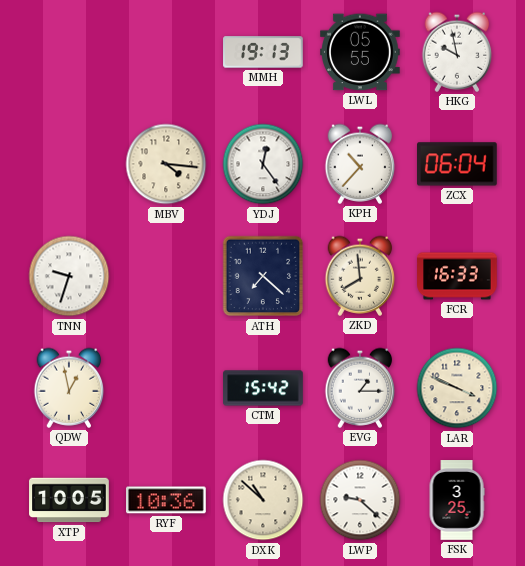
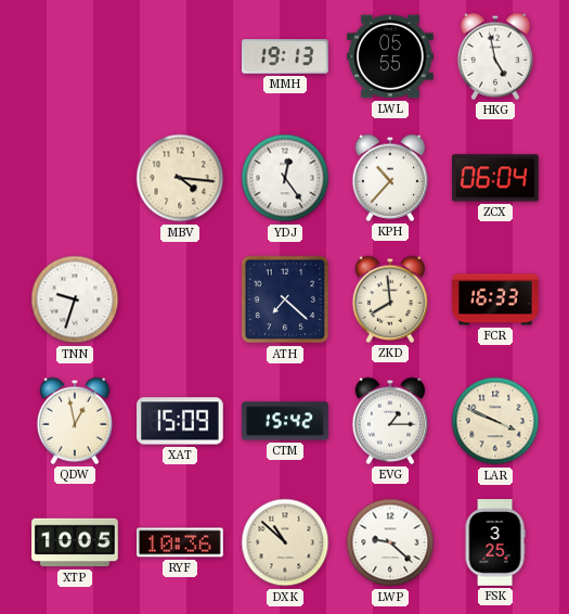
HKG: 9:58 -> 4:58
XAT: none -> 15:09
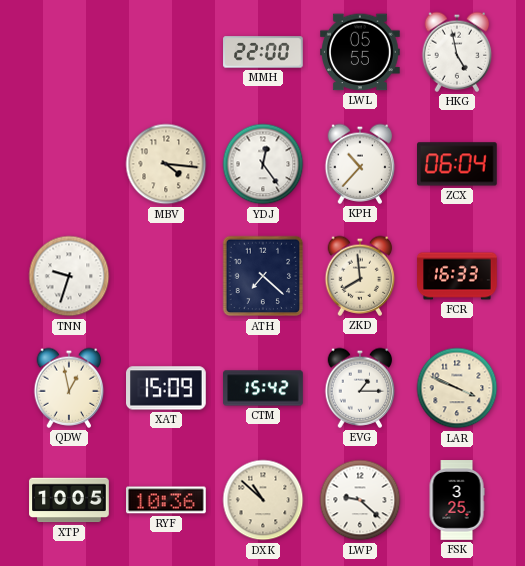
MMH: 19:13 -> 22:00
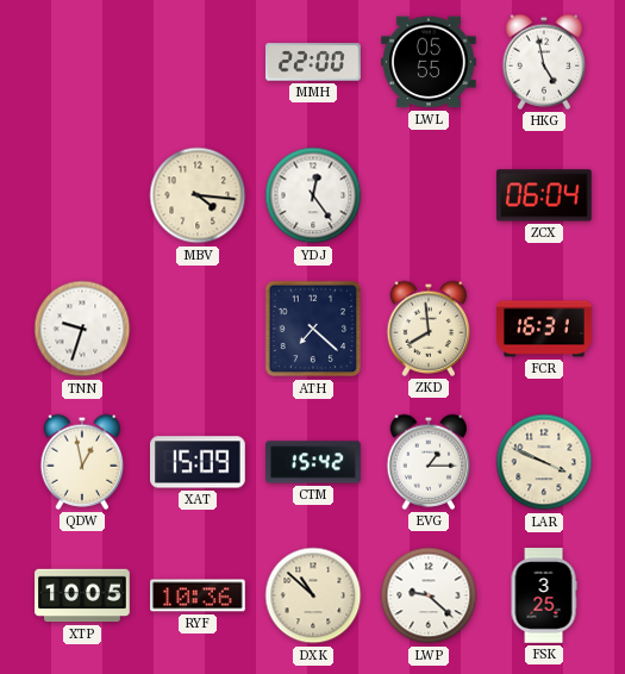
KPH: 10:37 -> none
FCR: 16:33 -> 16:31
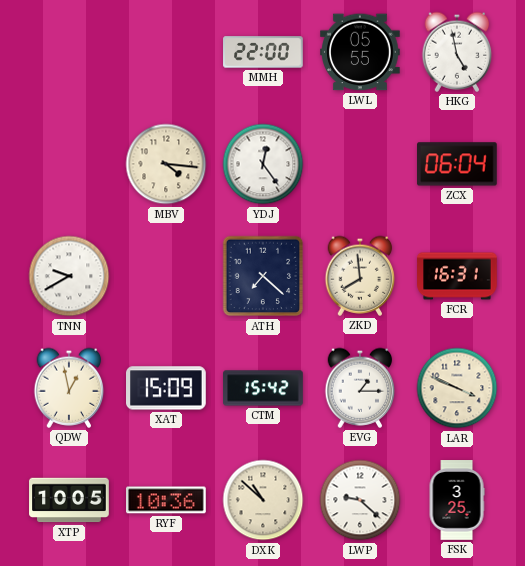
TNN: 9:33 -> 9:40
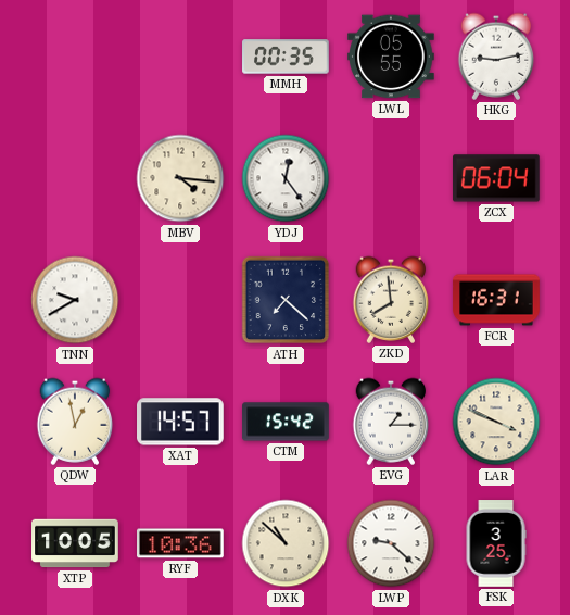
MMH: 22:00 -> 00:35
HKG: 4:58 -> 9:13
XAT: 15:09 -> 14:57
